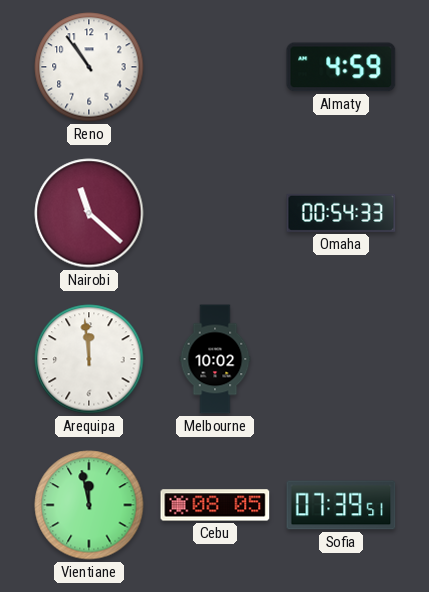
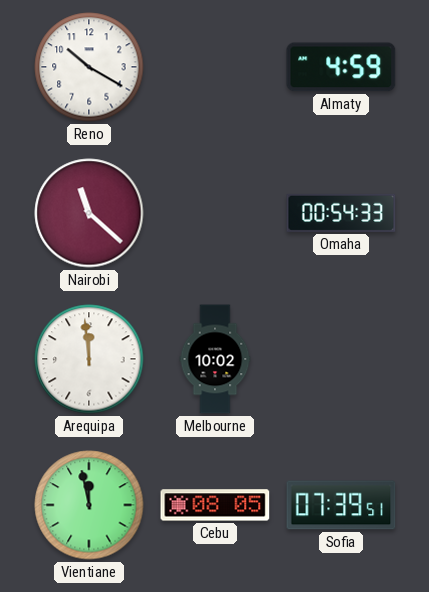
Reno: 10:54 -> 10:20
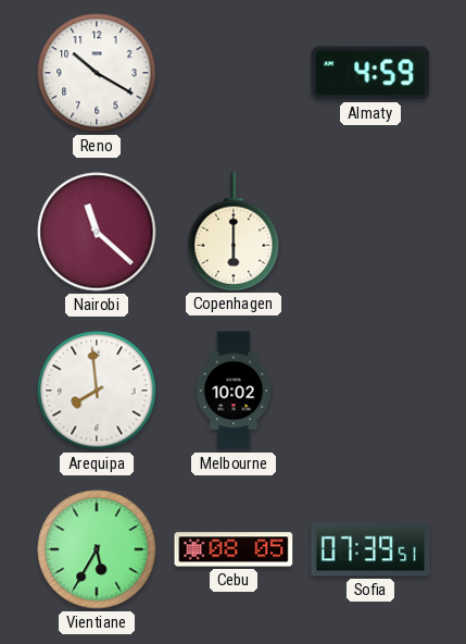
Copenhagen: none -> 6:00
Omaha: 00:54 -> none
Arequipa: 11:59 -> 7:59
Vientiane: 11:58 -> 5:35
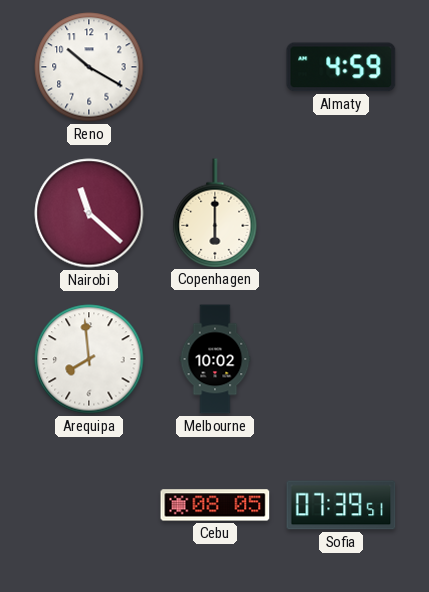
Vientiane: 5:35 -> none
